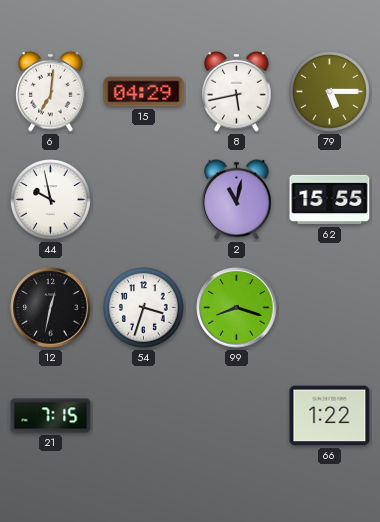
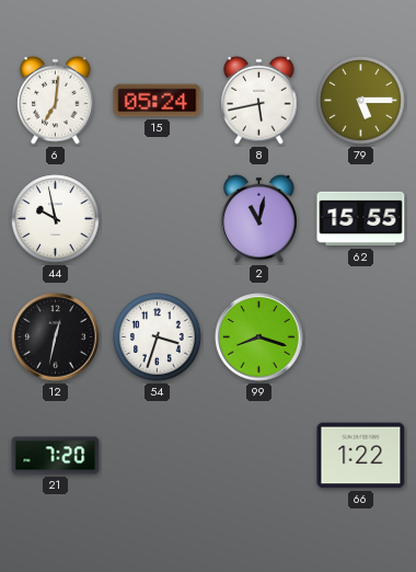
15: 04:29 -> 05:24
21: 7:15 -> 7:20
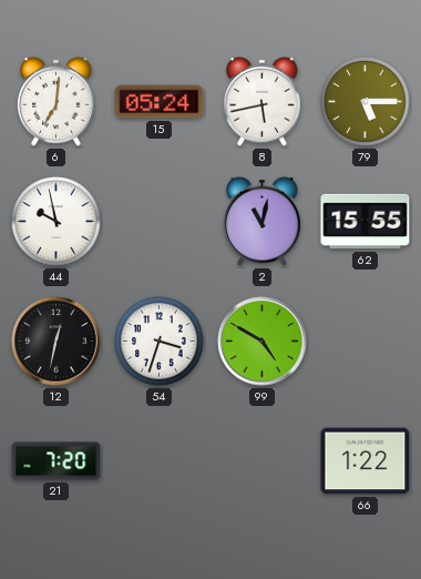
99: 8:18 -> 4:50
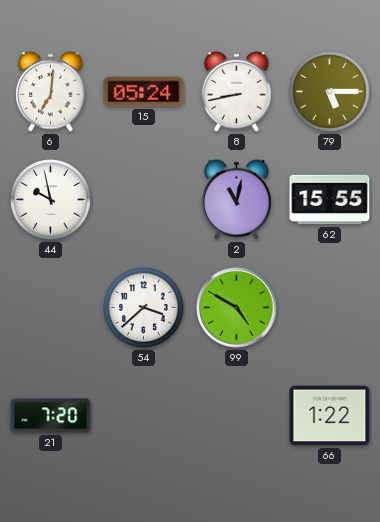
8: 5:43 -> 8:43
12: 12:32 -> none
54: 3:33 -> 3:38
